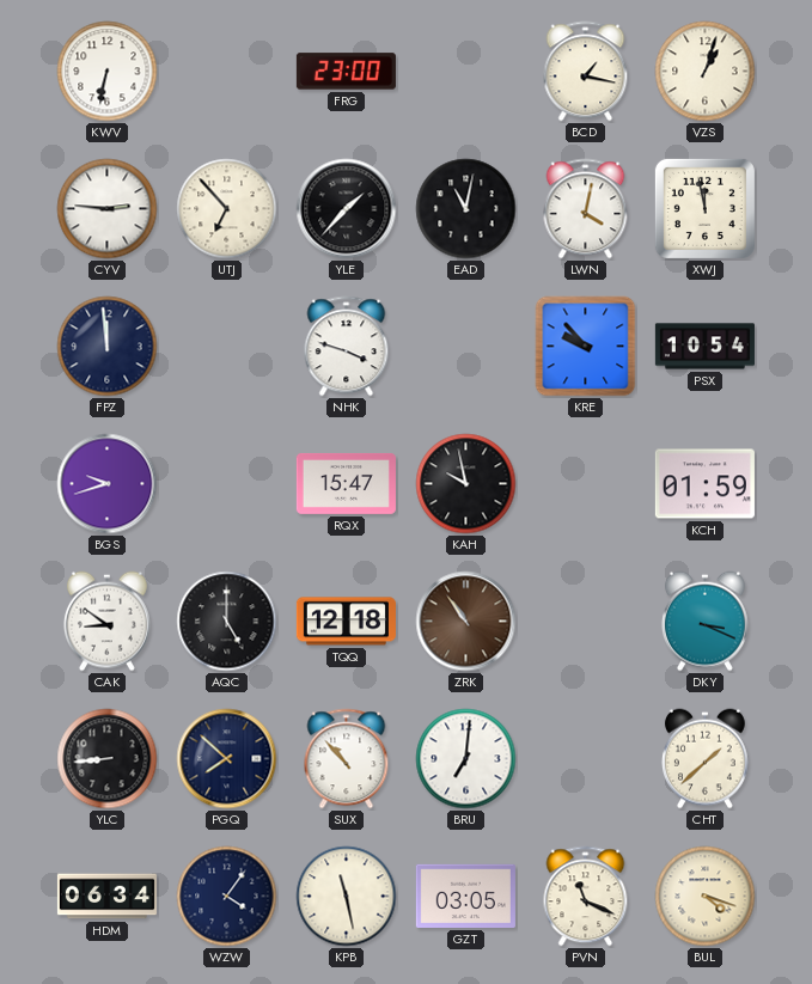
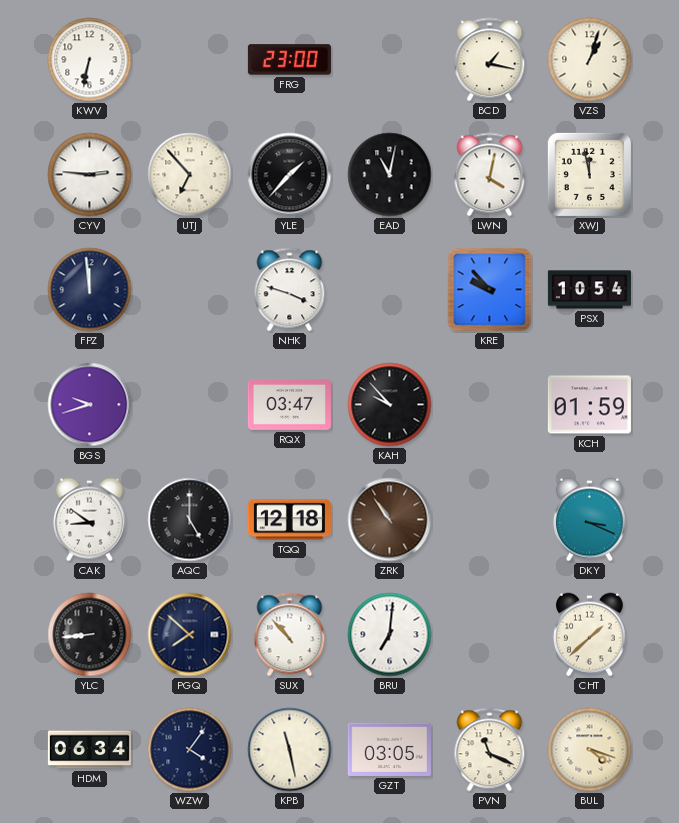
RQX: 15:47 -> 03:47
KAH: 9:58 -> 9:53
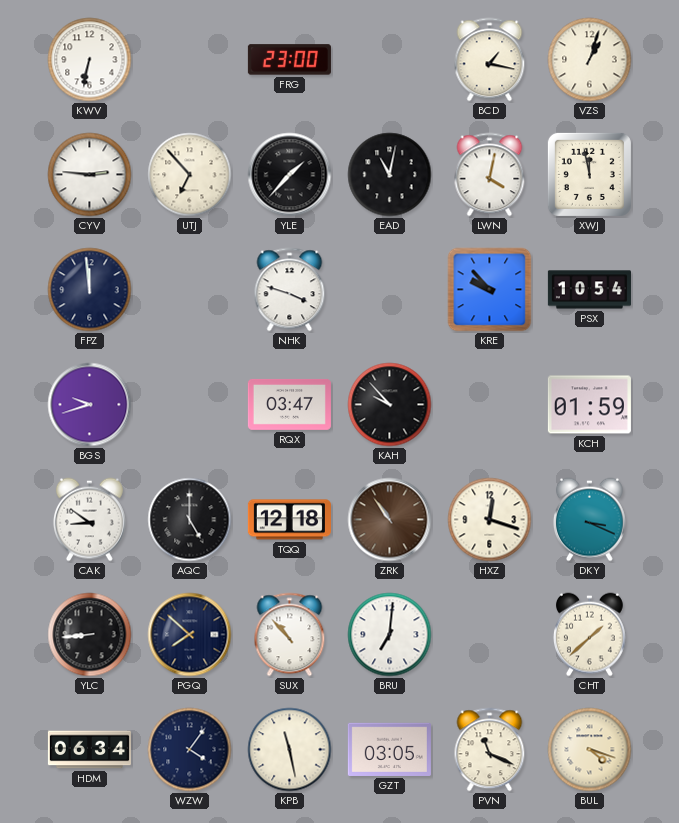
HXZ: none -> 12:18
